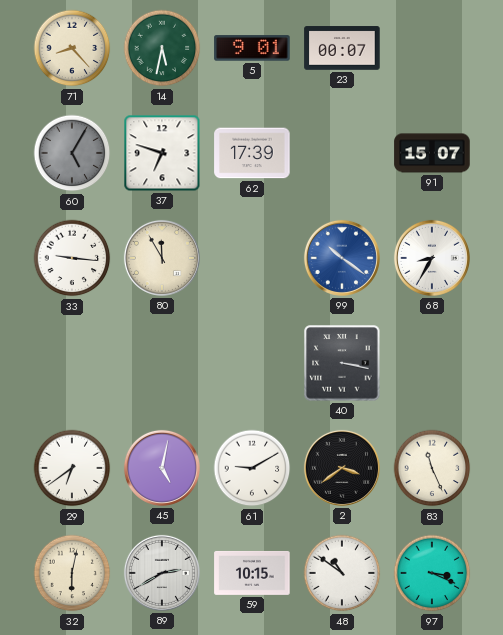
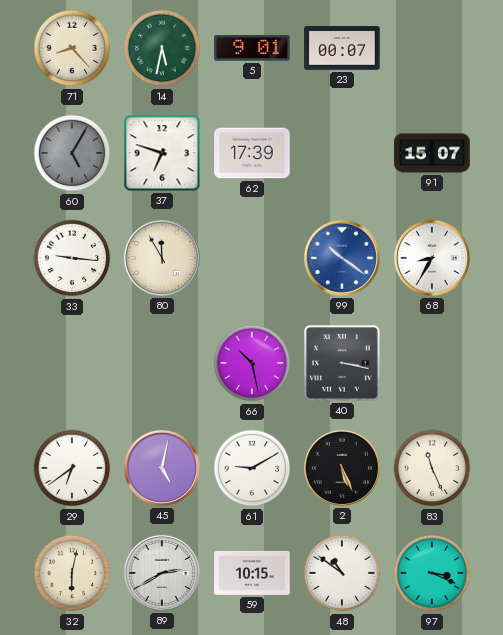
66: none -> 10:28
2: 3:39 -> 5:26
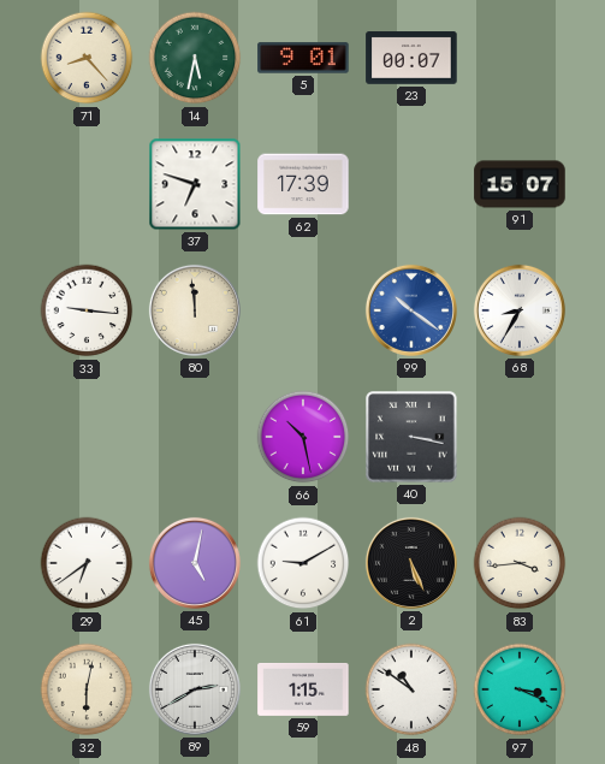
60: 5:05 -> none
80: 11:55 -> 11:59
83: 11:26 -> 3:44
59: 10:15 -> 1:15
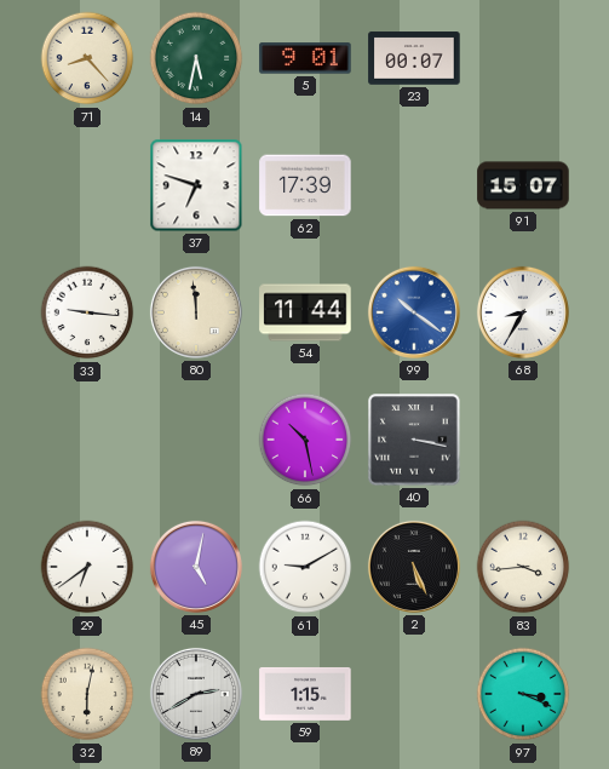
54: none -> 11:44
48: 10:51 -> none
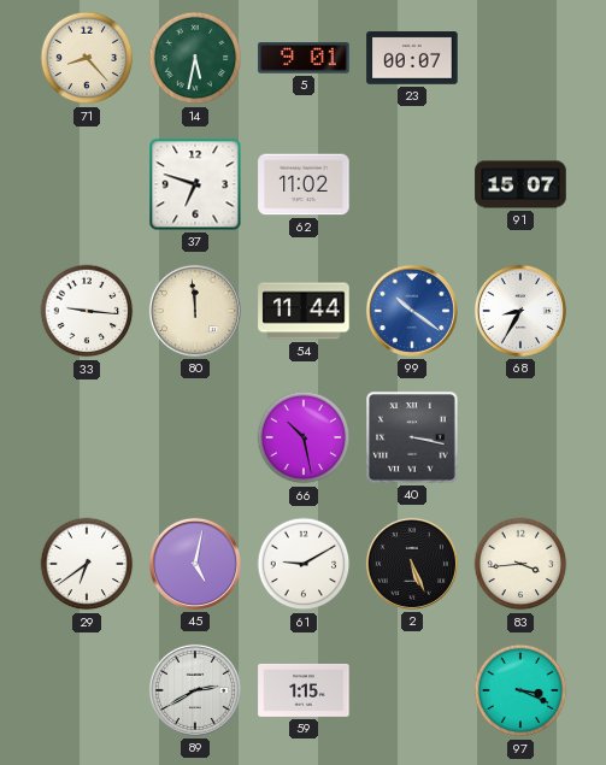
62: 17:39 -> 11:02
32: 6:02 -> none
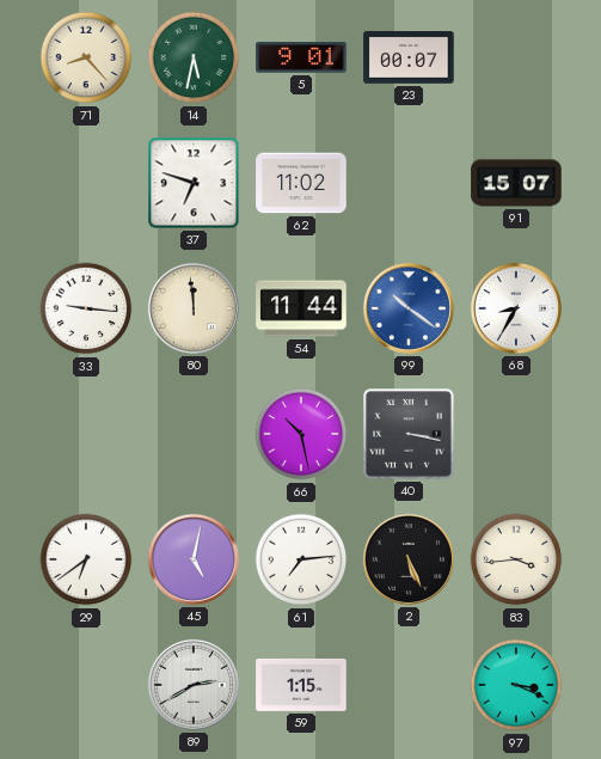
61: 9:10 -> 7:14
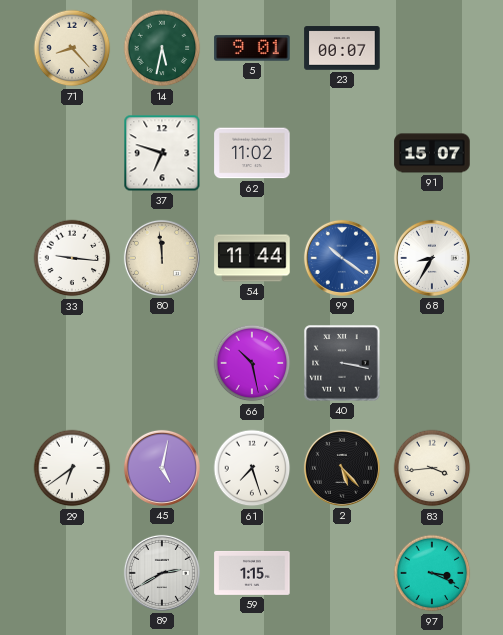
61: 7:14 -> 7:27
2: 5:26 -> 5:23
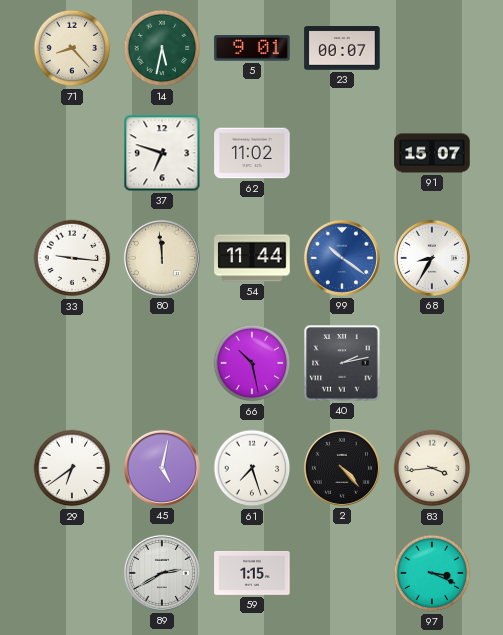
40: 3:17 -> 2:13
2: 5:23 -> 4:23
